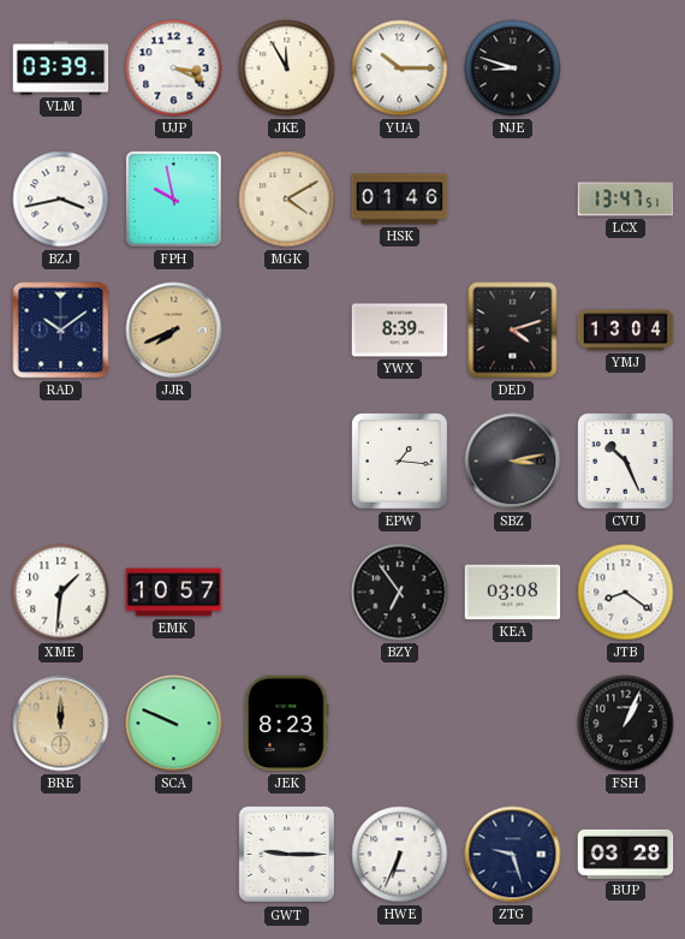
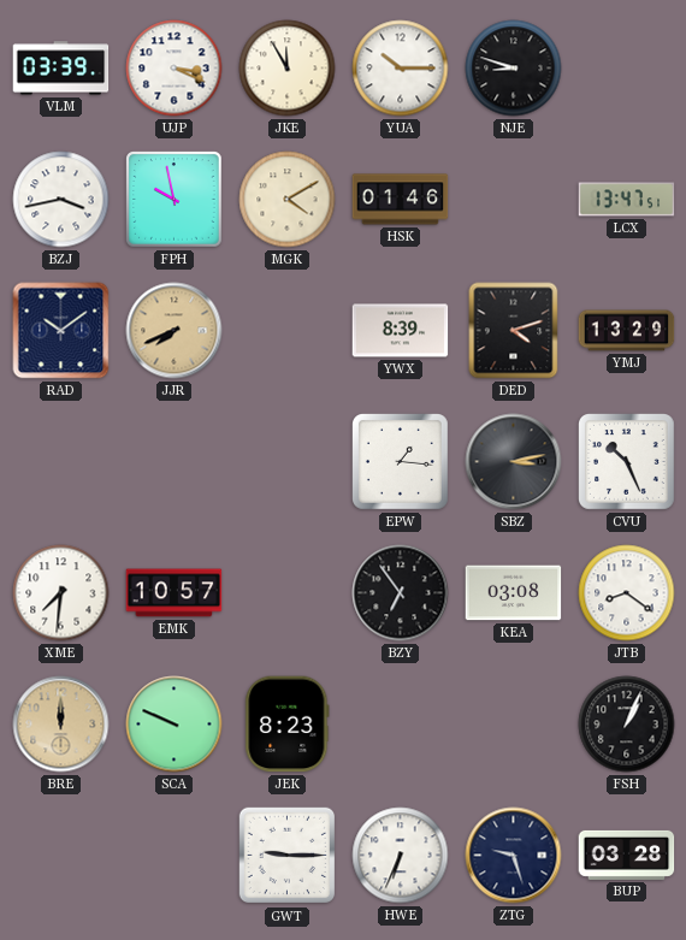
YMJ: 13:04 -> 13:29
XME: 1:31 -> 7:31
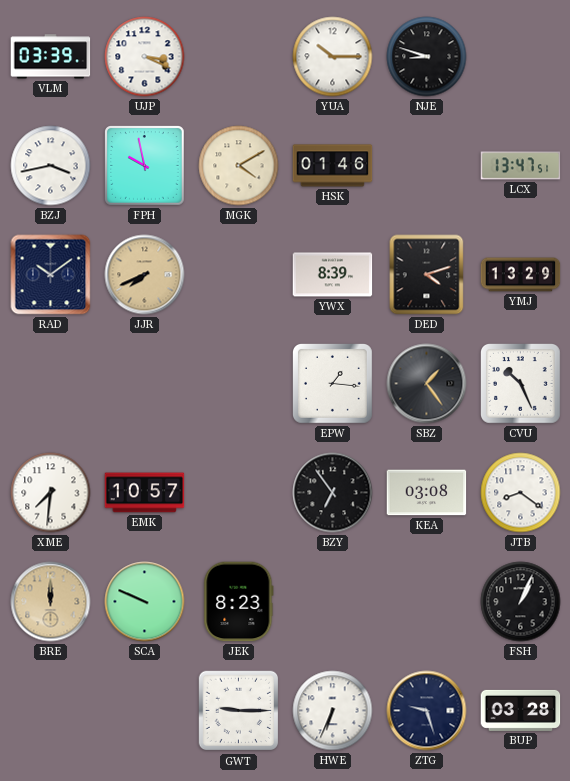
JKE: 11:55 -> none
SBZ: 3:13 -> 1:24
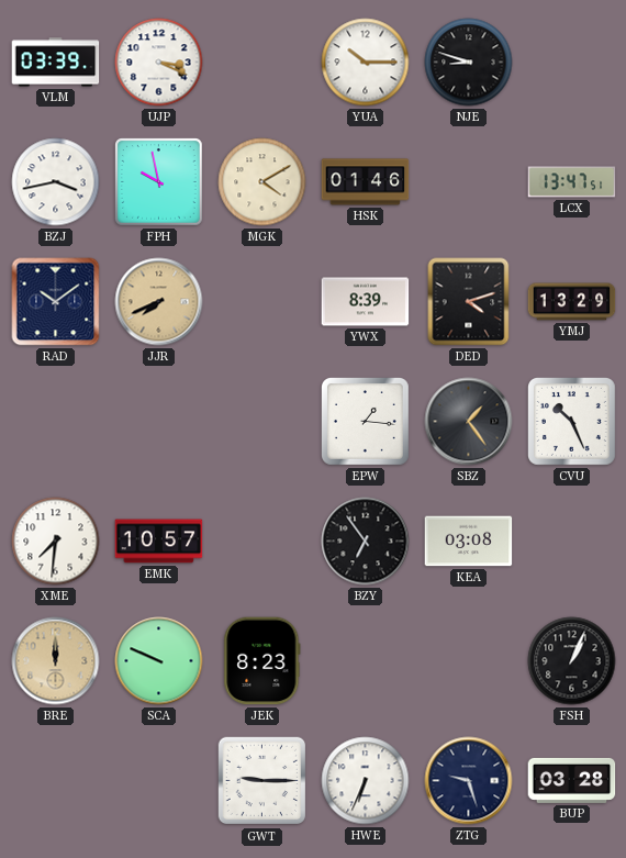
JTB: 8:21 -> none
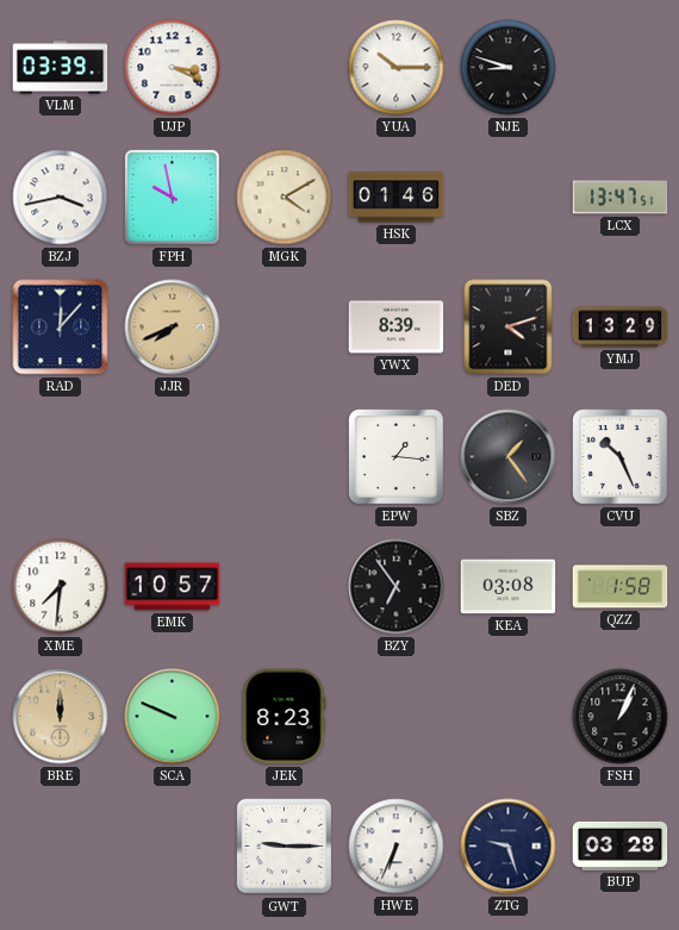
RAD: 10:09 -> 12:07
QZZ: none -> 1:58
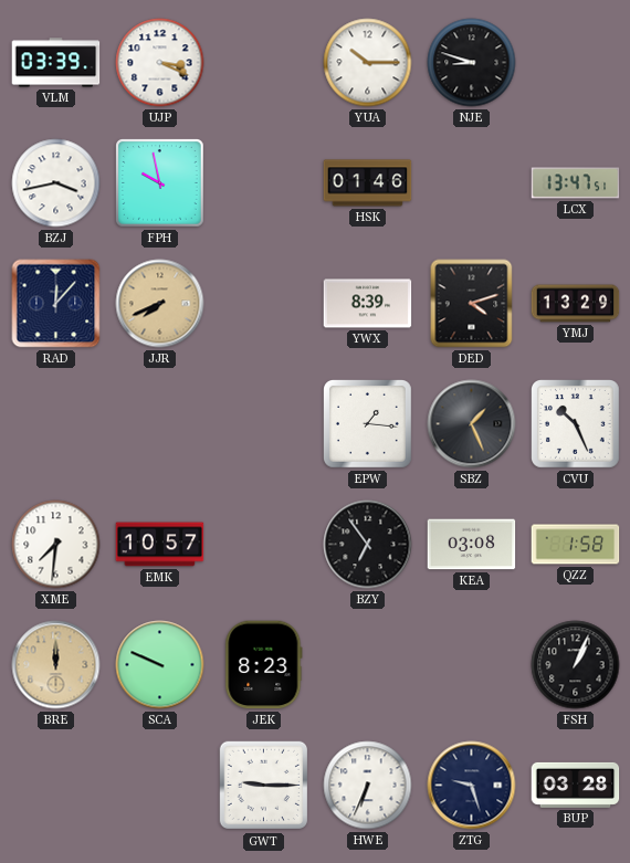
MGK: 4:10 -> none
SBZ: 1:24 -> 1:26
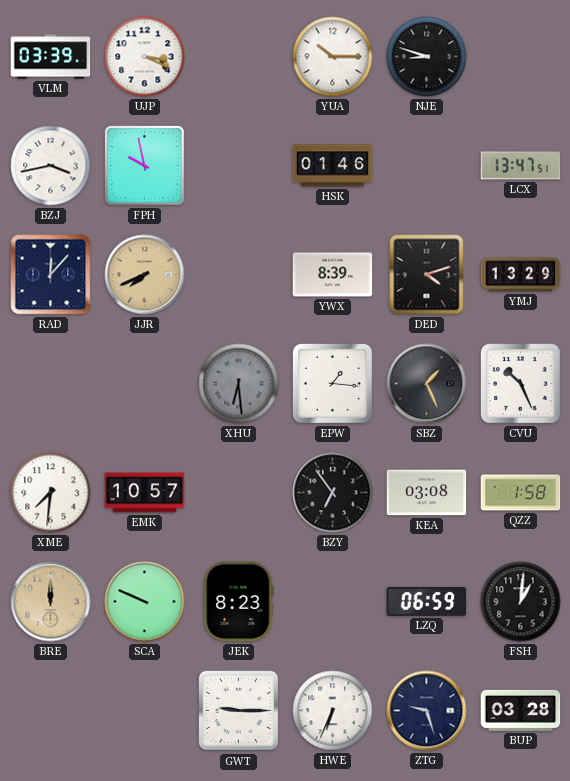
XHU: none -> 6:29
LZQ: none -> 06:59
FSH: 1:04 -> 1:01
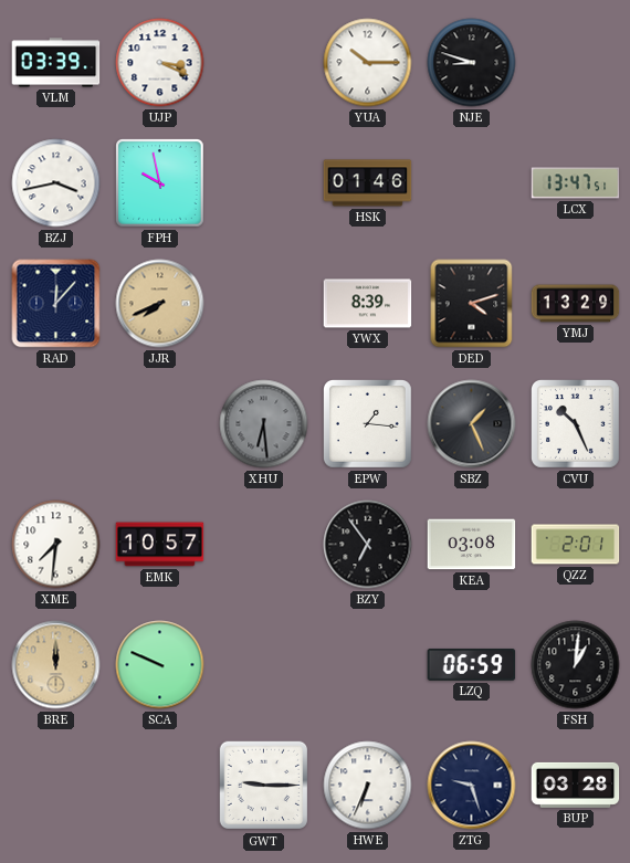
QZZ: 1:58 -> 2:01
JEK: 8:23 -> none
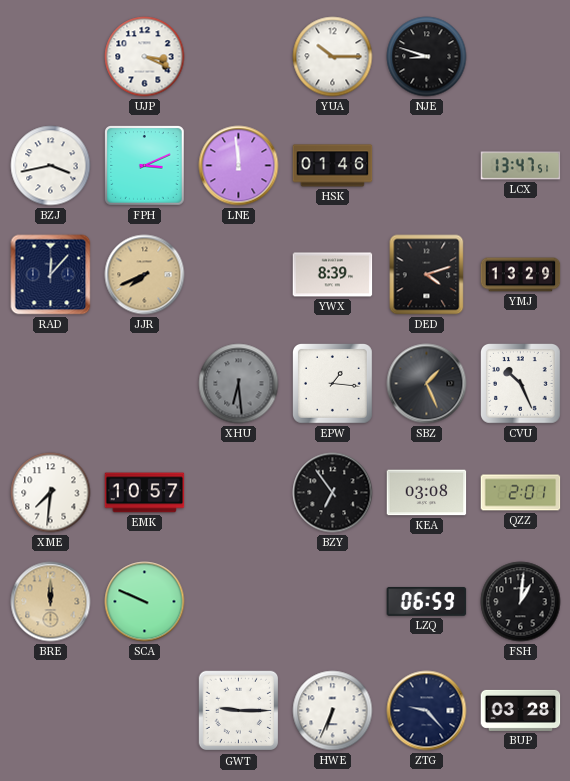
VLM: 03:39 -> none
FPH: 9:58 -> 3:11
LNE: none -> 11:59
ZTG: 9:27 -> 9:23
